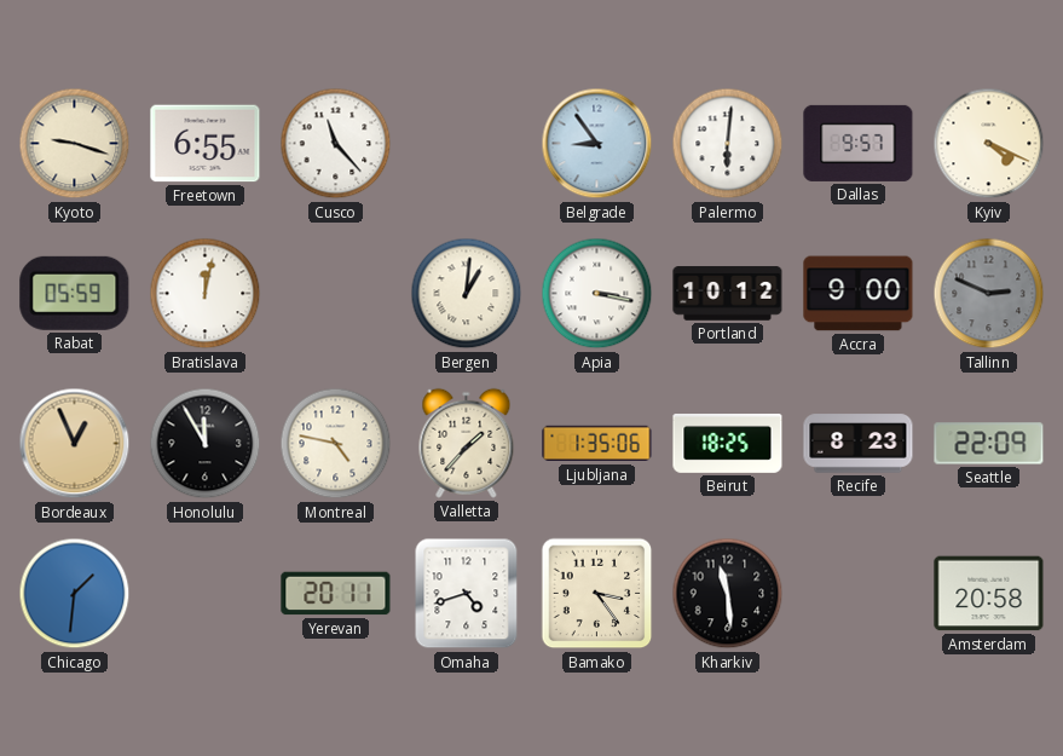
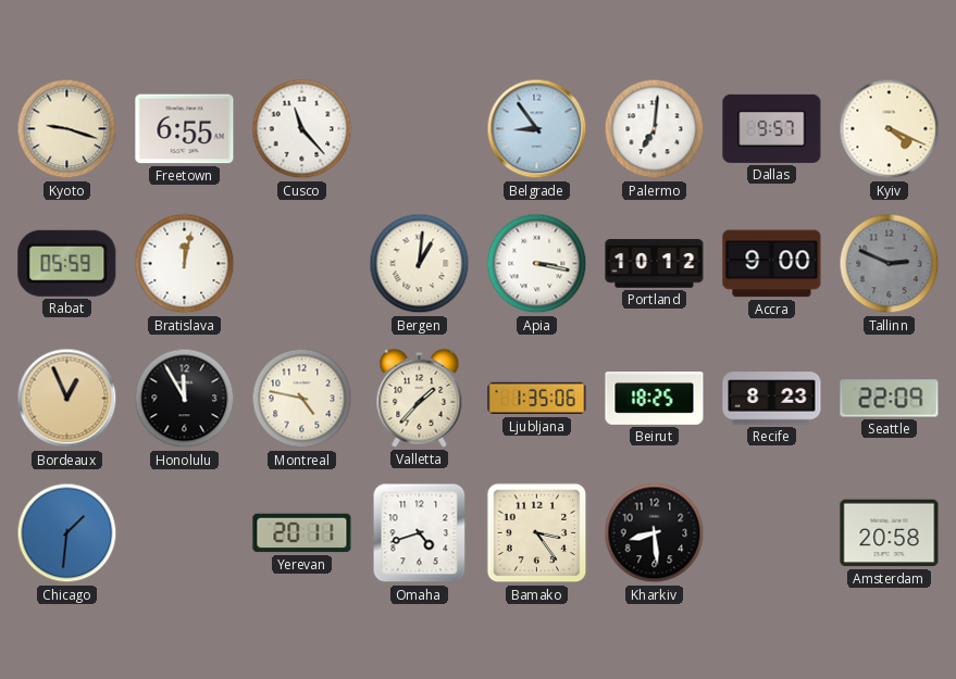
Palermo: 6:01 -> 7:01
Kharkiv: 11:29 -> 8:29
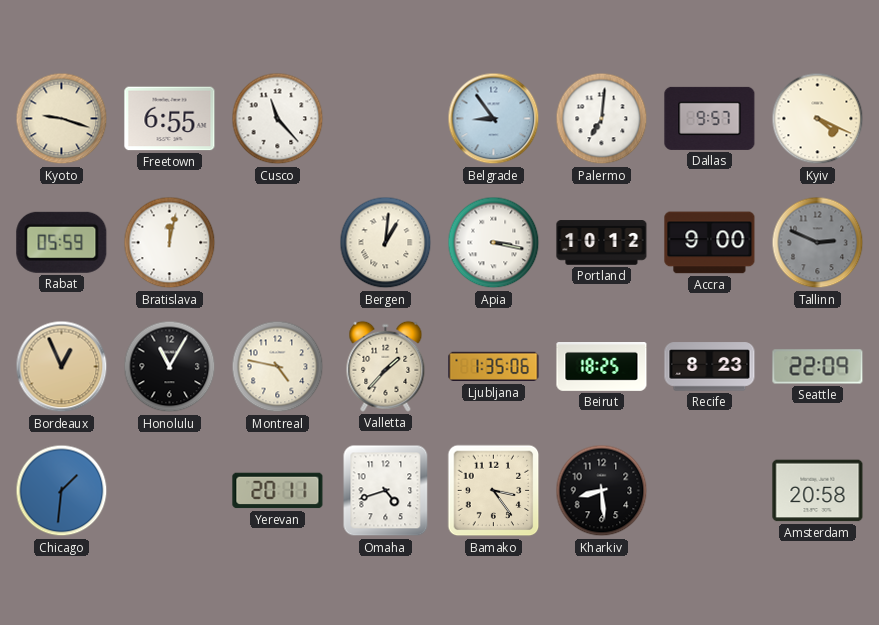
Honolulu: 11:55 -> 11:05
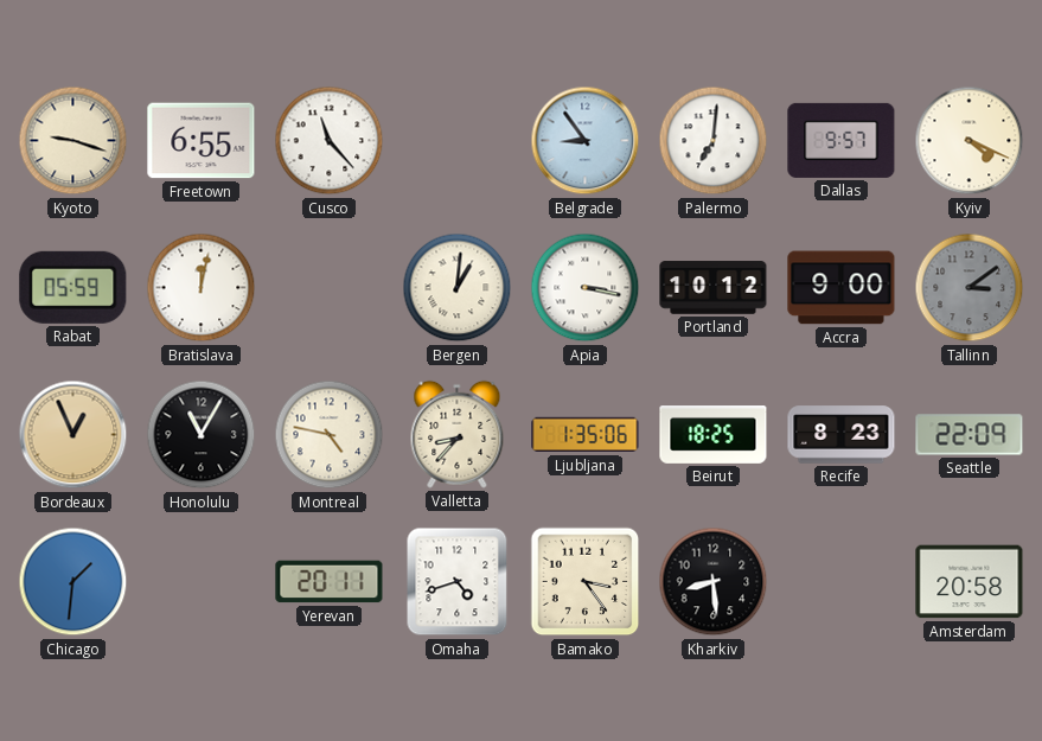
Tallinn: 2:49 -> 3:09
Valletta: 1:37 -> 8:37
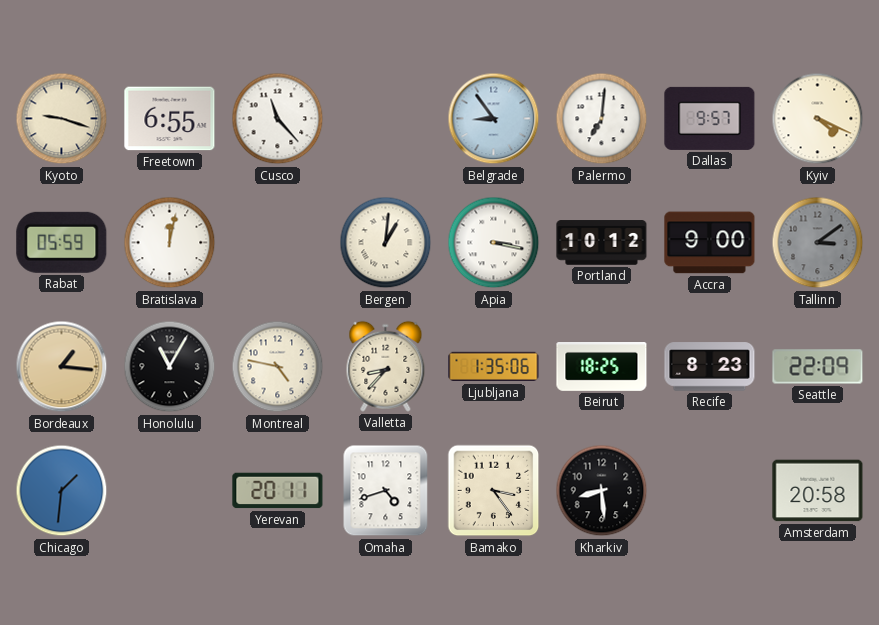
Bordeaux: 12:56 -> 1:16
